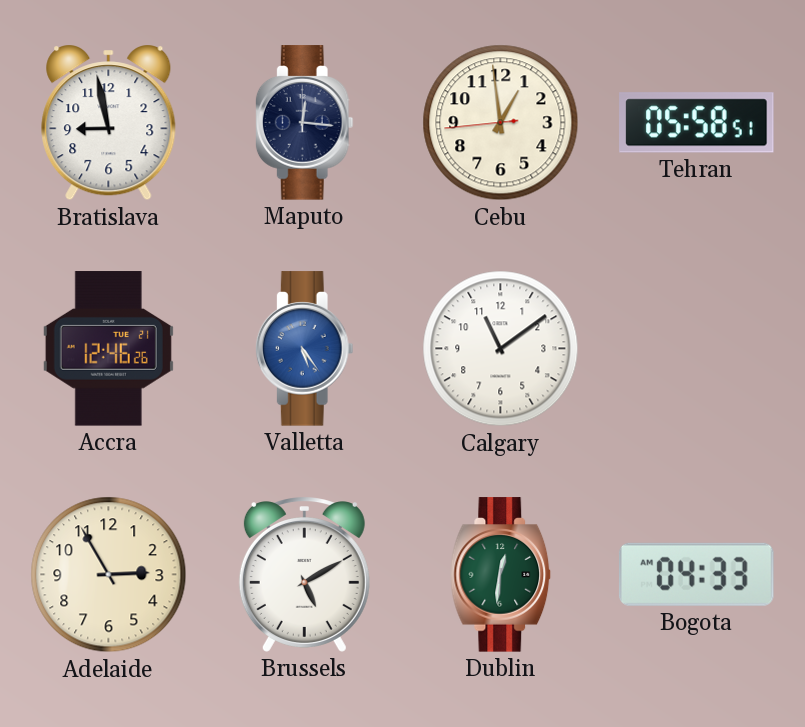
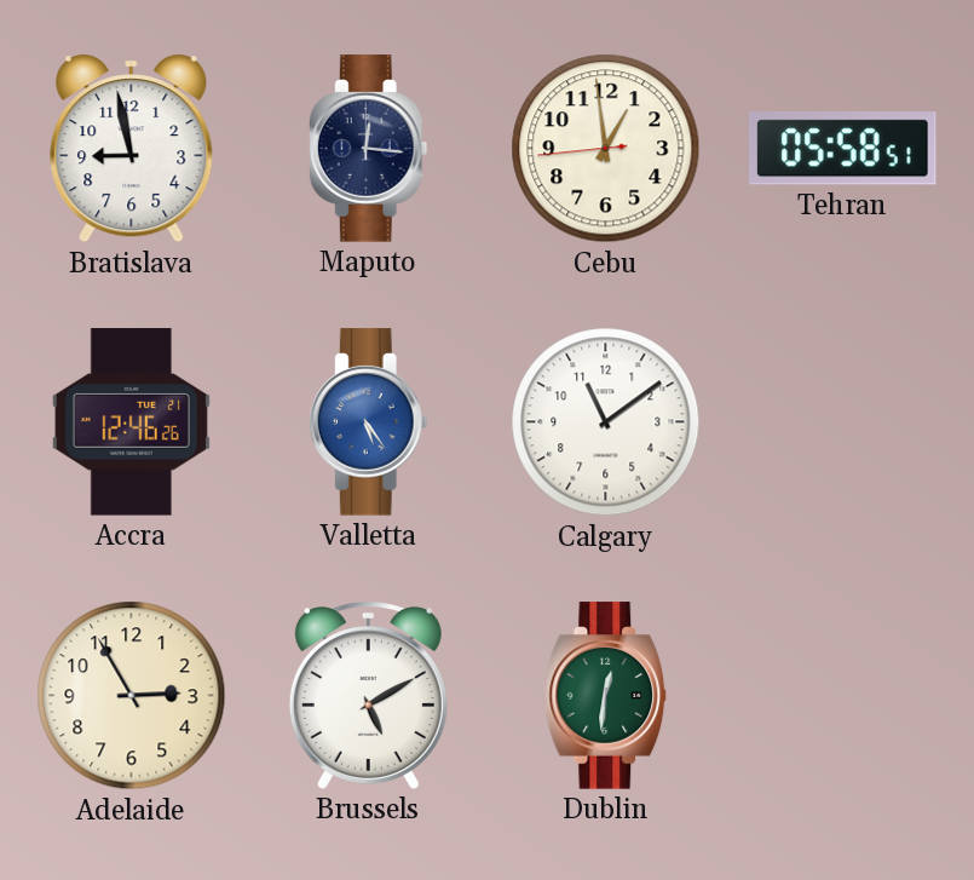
Bogota: 04:33 -> none
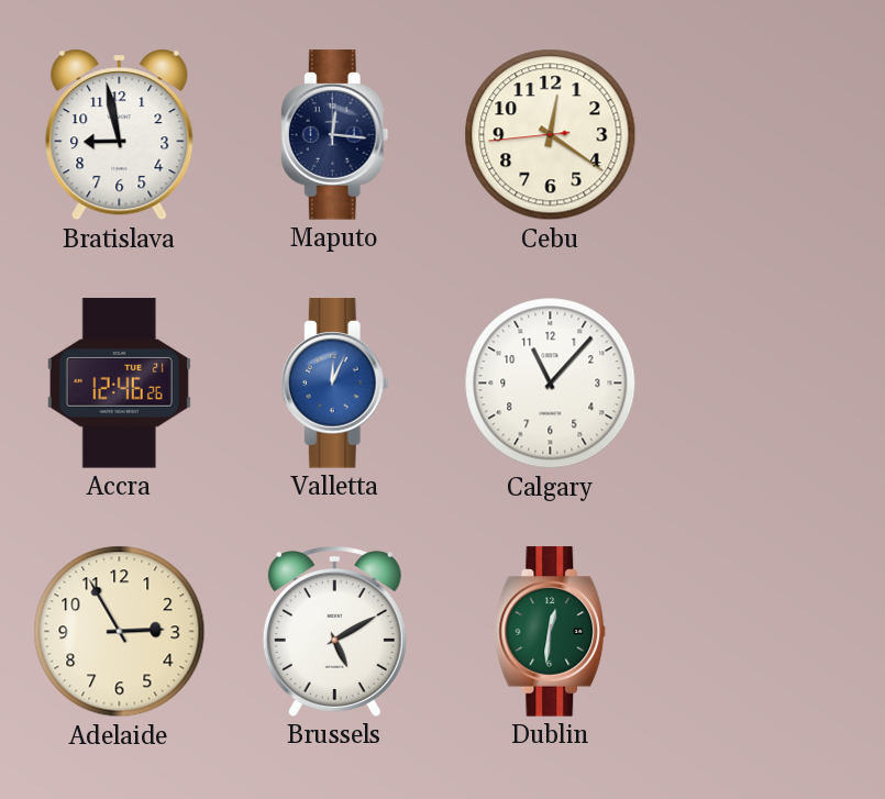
Cebu: 12:58 -> 12:20
Tehran: 05:58 -> none
Valletta: 5:24 -> 12:04
Calgary: 11:09 -> 11:07
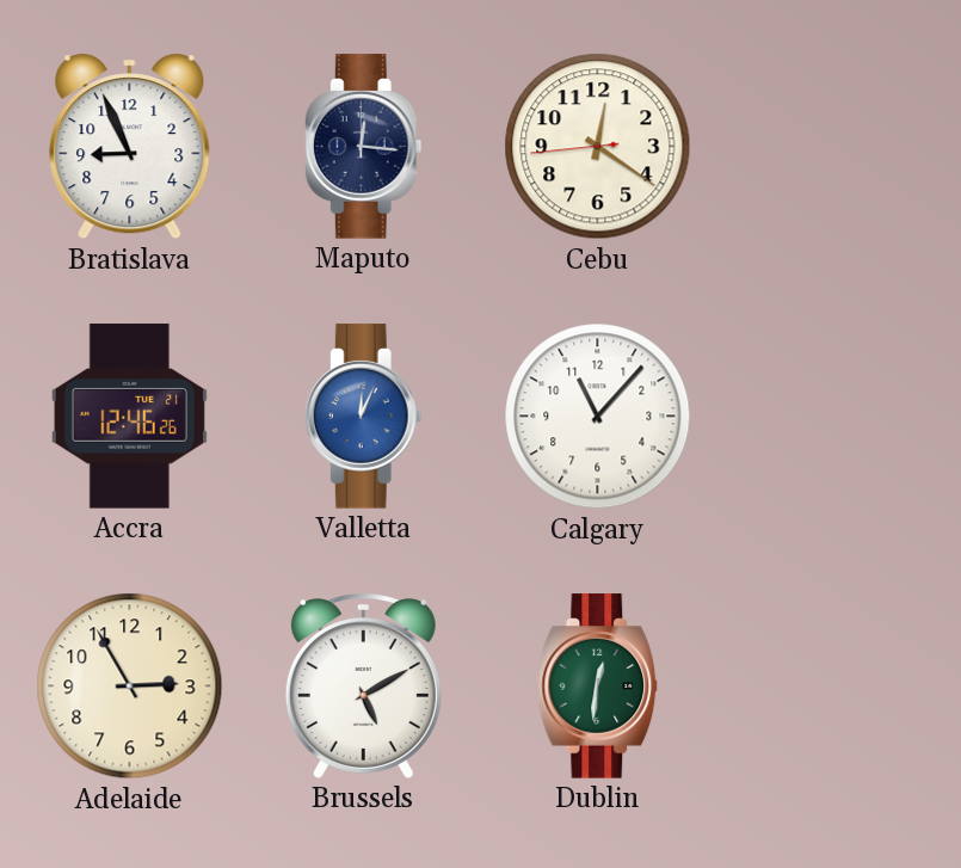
Bratislava: 8:58 -> 8:56
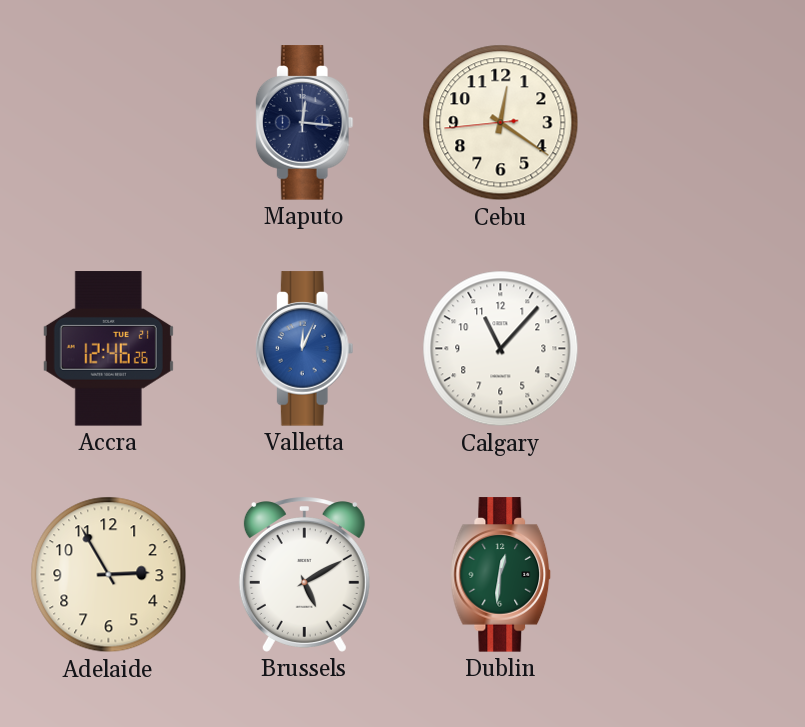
Bratislava: 8:56 -> none
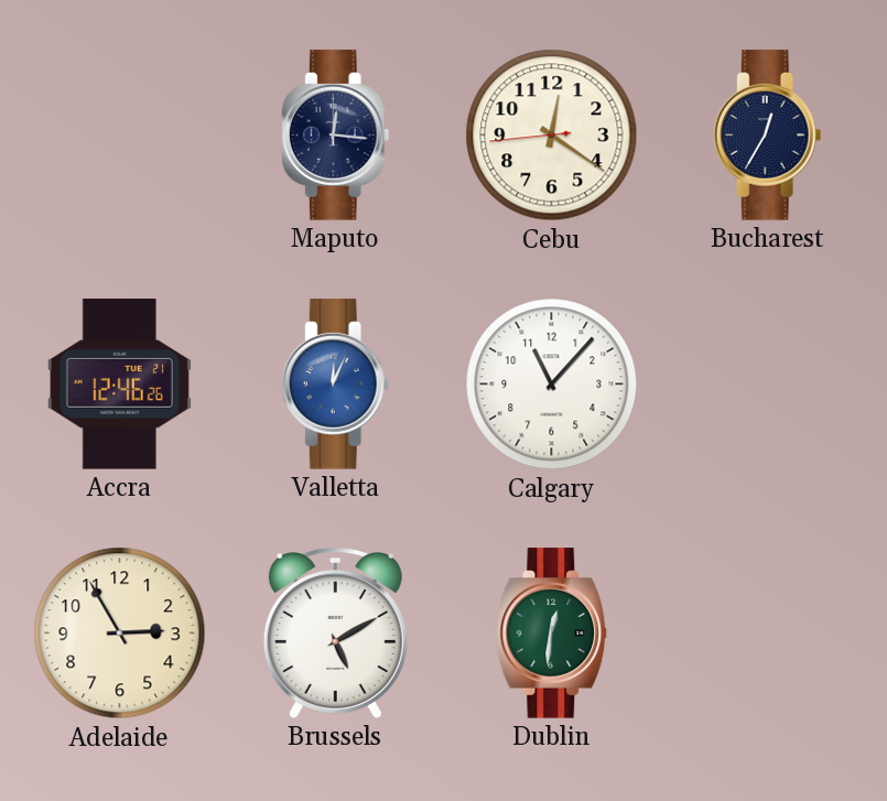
Bucharest: none -> 12:35
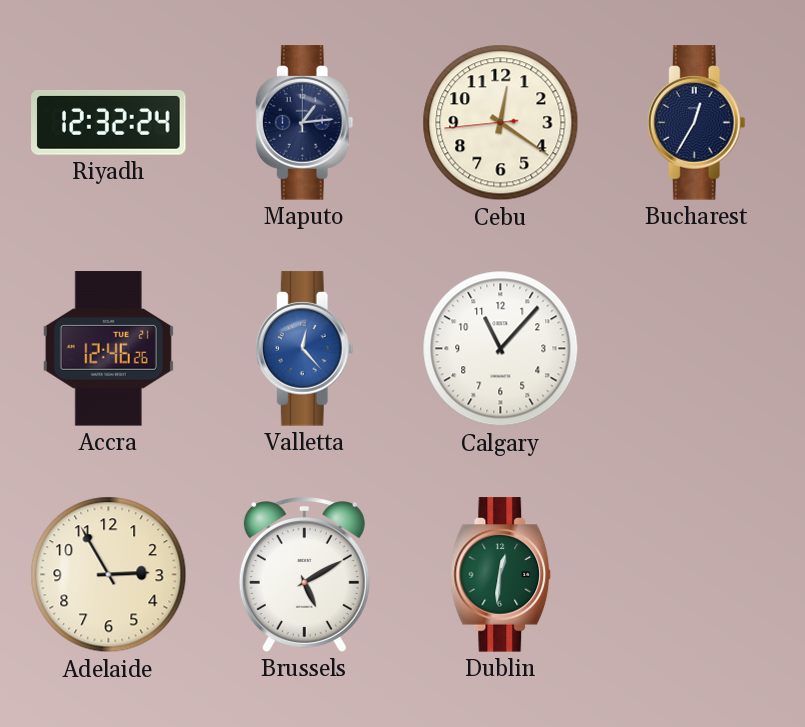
Riyadh: none -> 12:32
Maputo: 12:16 -> 1:14
Valletta: 12:04 -> 12:23
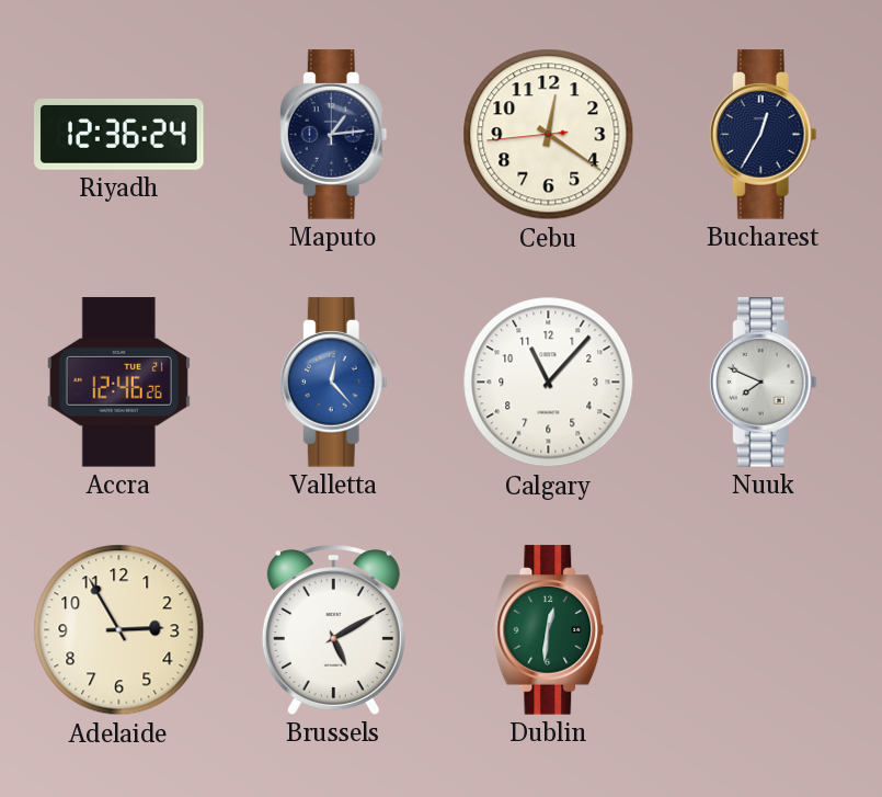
Riyadh: 12:32 -> 12:36
Nuuk: none -> 7:49
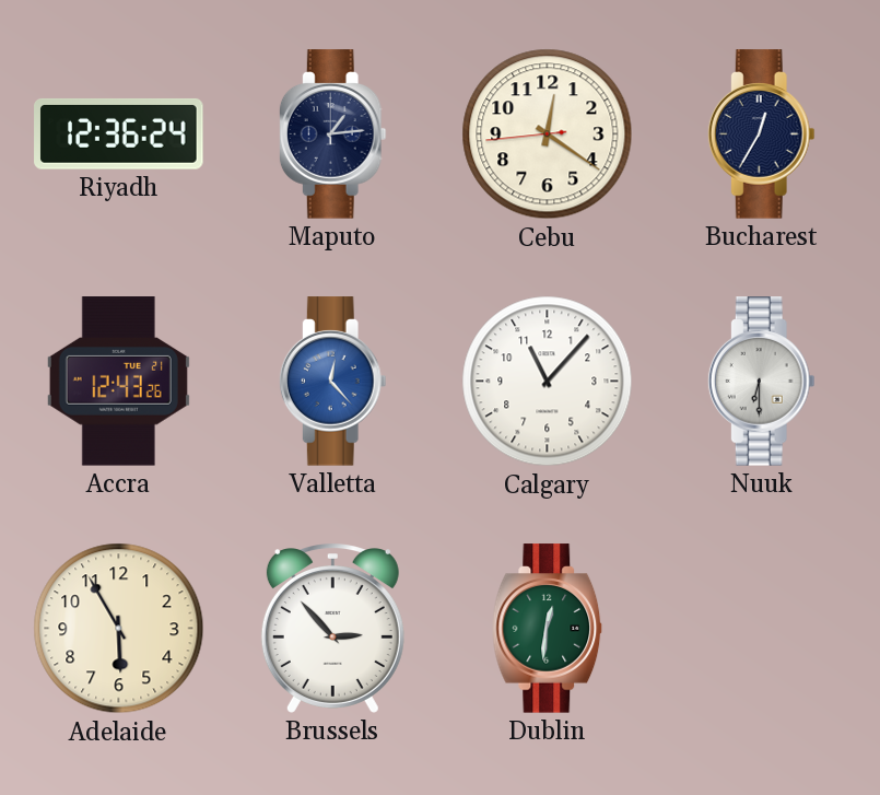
Accra: 12:46 -> 12:43
Nuuk: 7:49 -> 6:30
Adelaide: 2:55 -> 5:55
Brussels: 5:10 -> 2:53
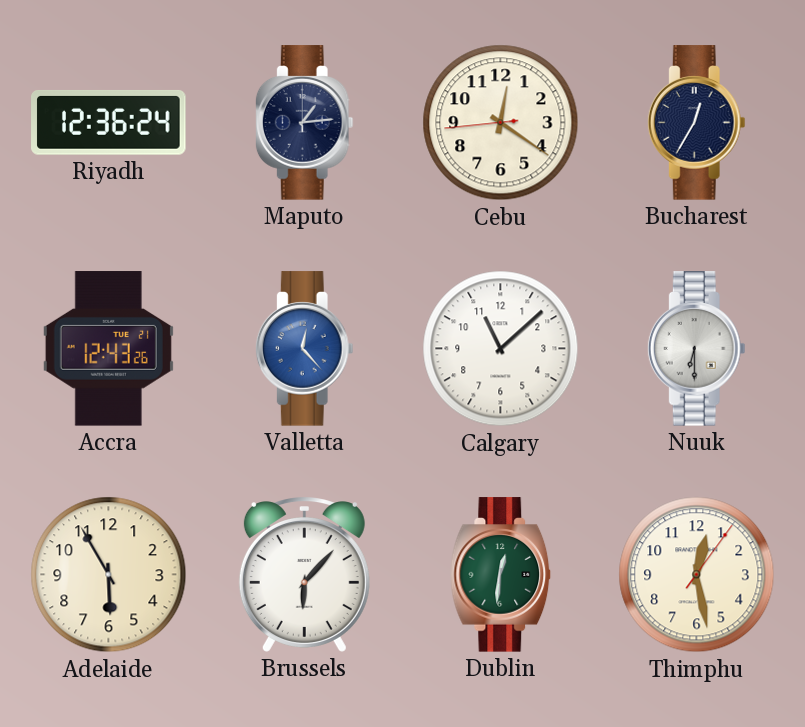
Calgary: 11:07 -> 11:08
Brussels: 2:53 -> 6:07
Thimphu: none -> 12:28
